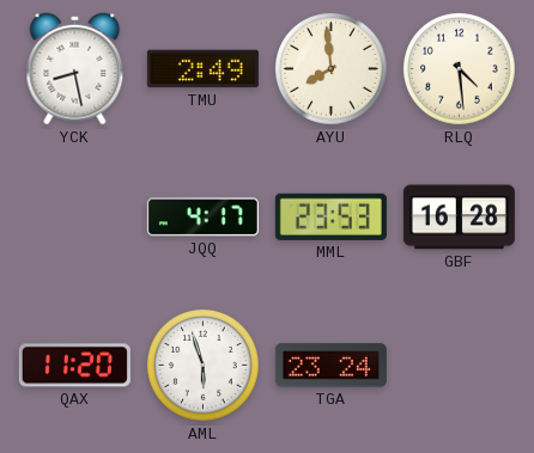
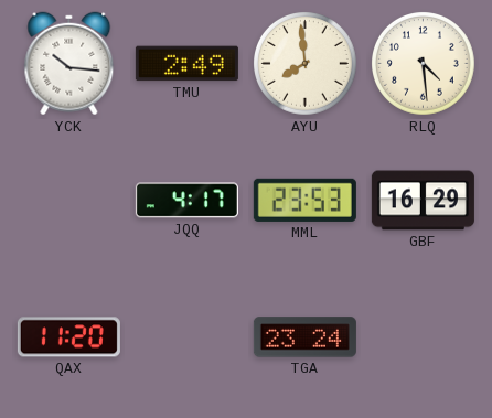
YCK: 8:28 -> 10:16
GBF: 16:28 -> 16:29
AML: 5:57 -> none
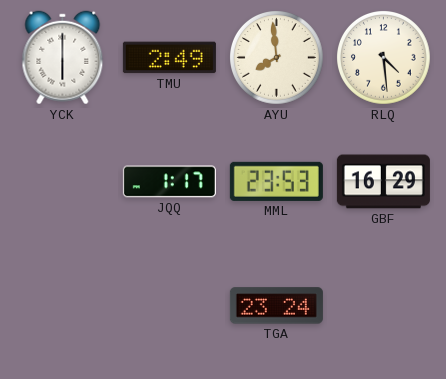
YCK: 10:16 -> 6:00
JQQ: 4:17 -> 1:17
QAX: 11:20 -> none
